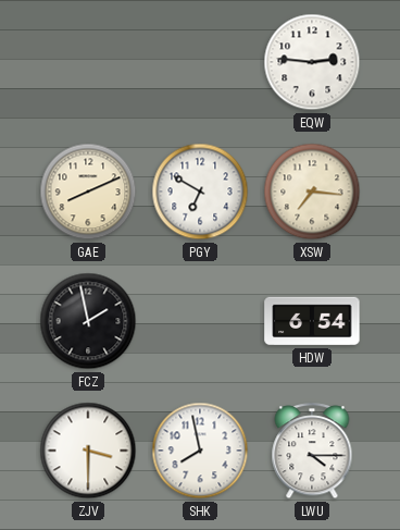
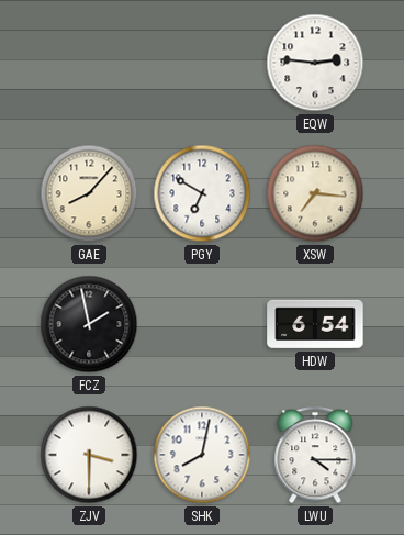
GAE: 8:11 -> 8:07
SHK: 7:58 -> 8:02
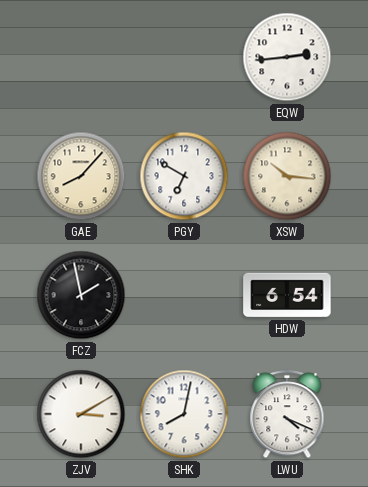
EQW: 2:46 -> 2:44
XSW: 7:16 -> 10:16
ZJV: 3:30 -> 3:10
LWU: 4:15 -> 4:19
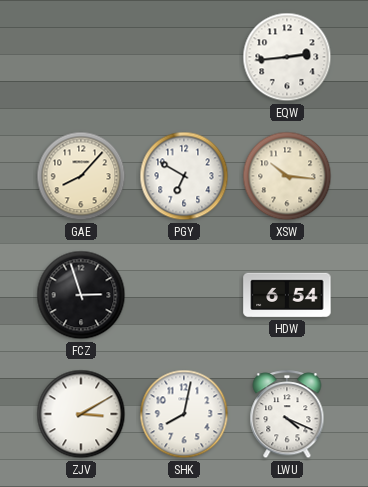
FCZ: 1:58 -> 2:57
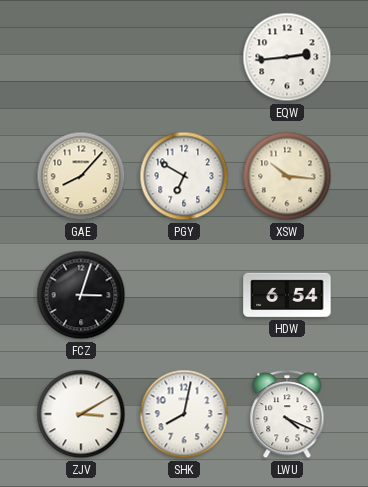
FCZ: 2:57 -> 3:03
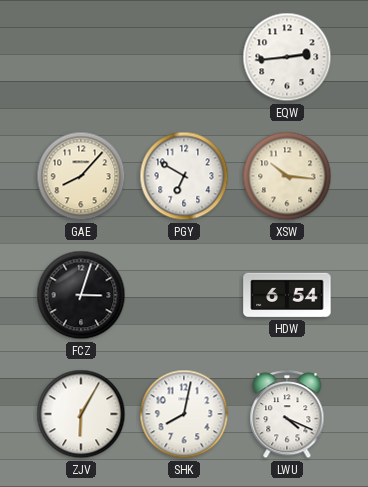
ZJV: 3:10 -> 6:05
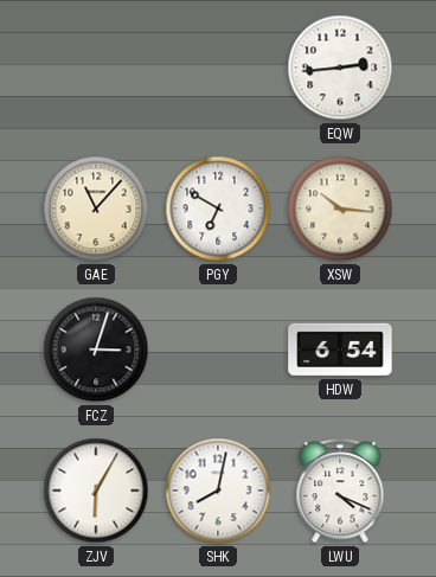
GAE: 8:07 -> 11:07
